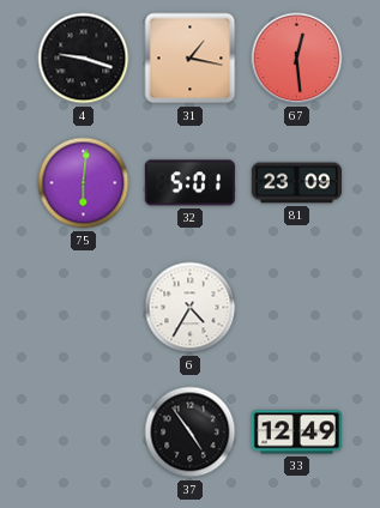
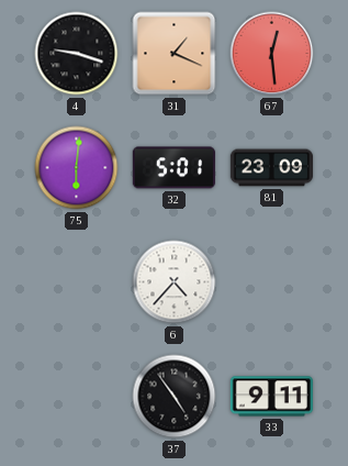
31: 1:17 -> 1:19
6: 4:35 -> 4:37
33: 12:49 -> 9:11
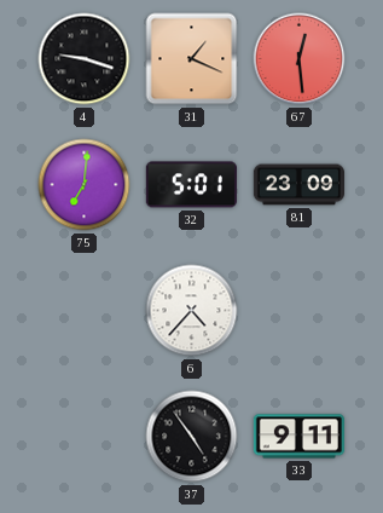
75: 6:01 -> 7:01
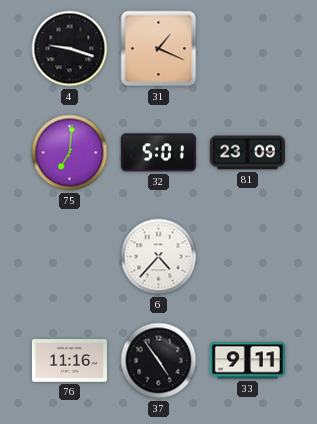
67: 12:29 -> none
76: none -> 11:16
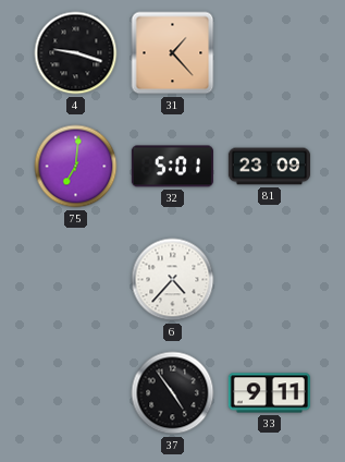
31: 1:19 -> 1:23
76: 11:16 -> none
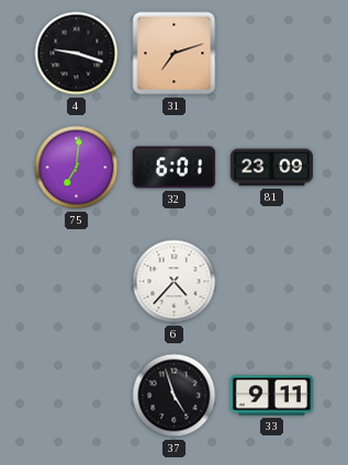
31: 1:23 -> 7:12
32: 5:01 -> 6:01
37: 4:54 -> 4:57
